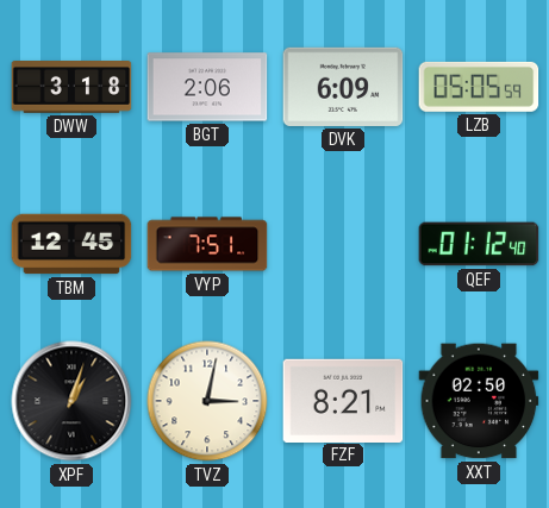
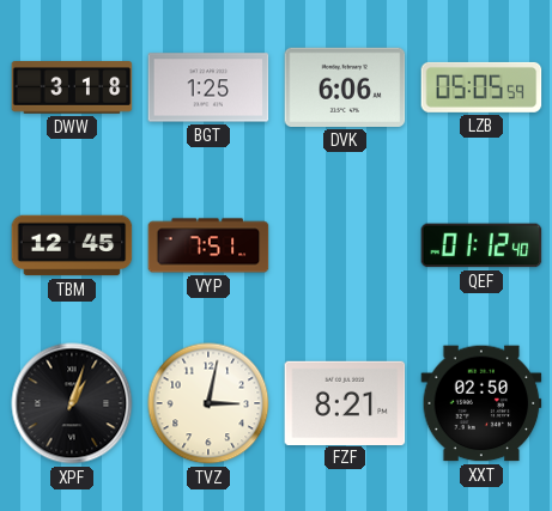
BGT: 2:06 -> 1:25
DVK: 6:09 -> 6:06
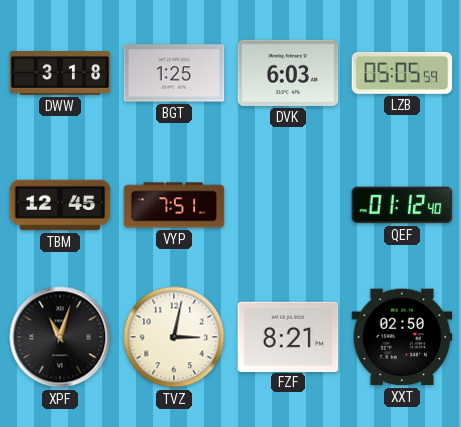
DVK: 6:06 -> 6:03
XPF: 1:03 -> 11:03
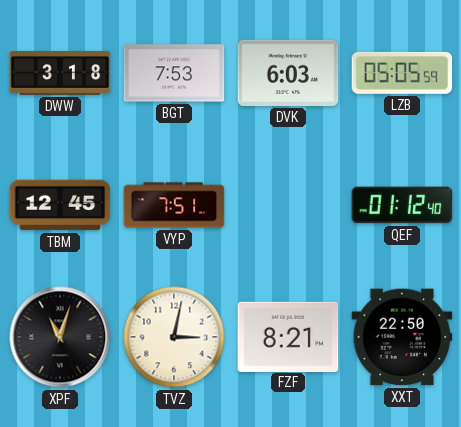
BGT: 1:25 -> 7:53
XXT: 02:50 -> 22:50
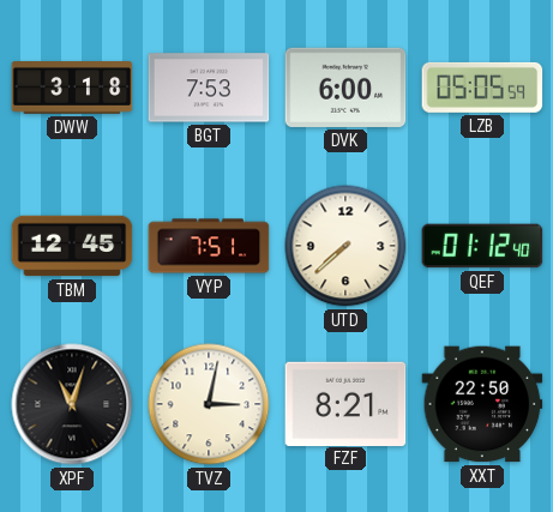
DVK: 6:03 -> 6:00
UTD: none -> 7:38
